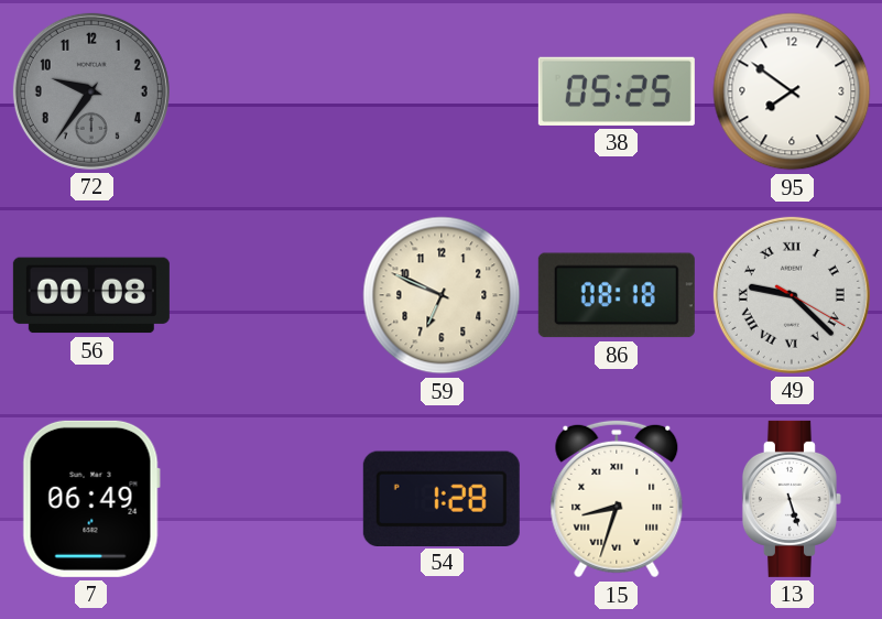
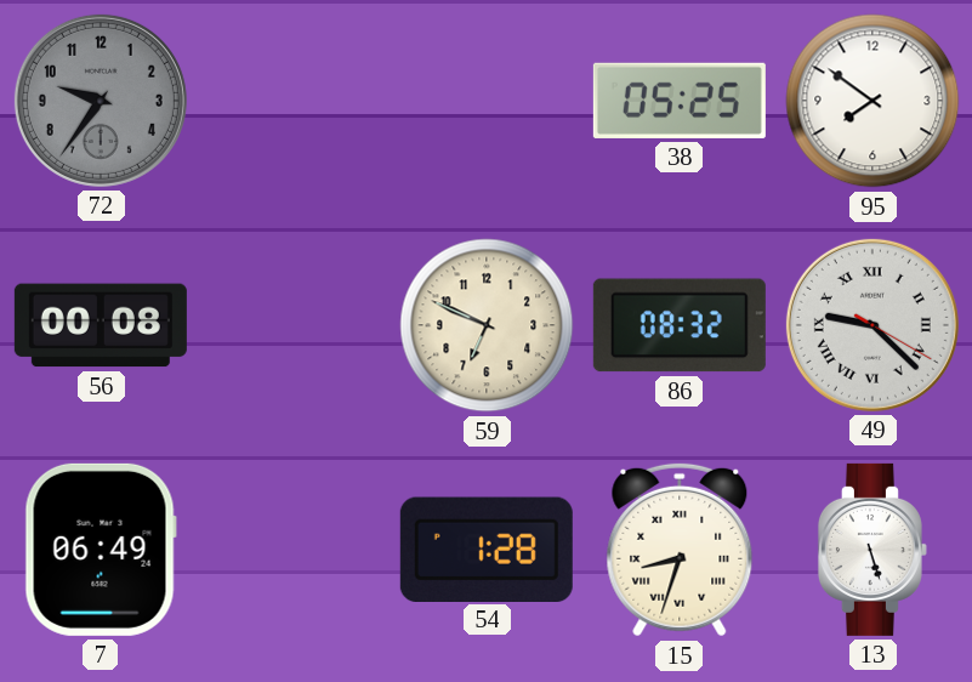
86: 08:18 -> 08:32
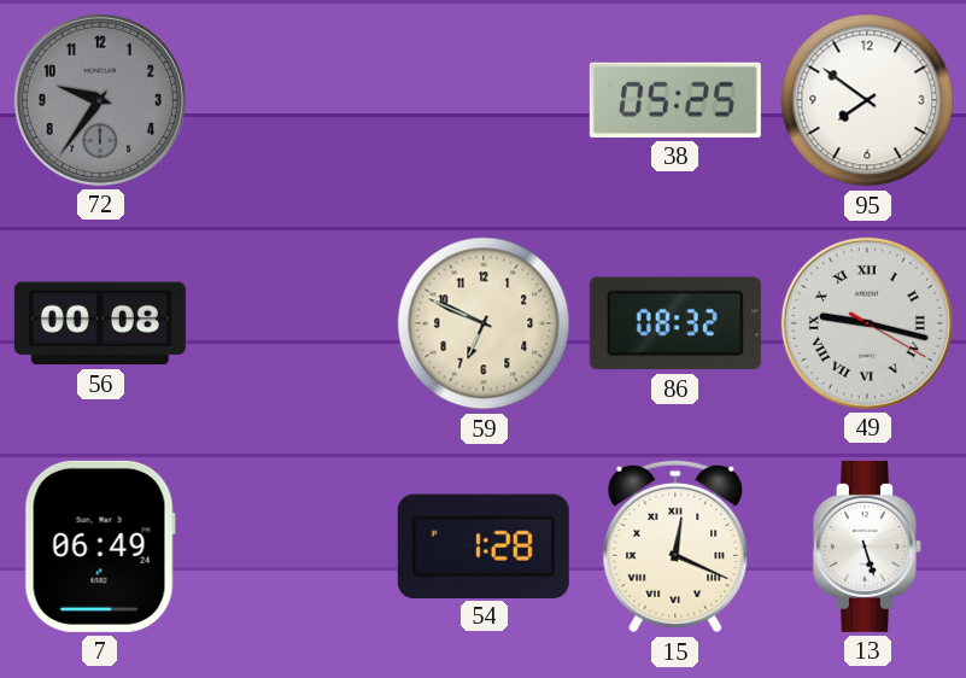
49: 9:22 -> 9:17
15: 8:33 -> 12:19
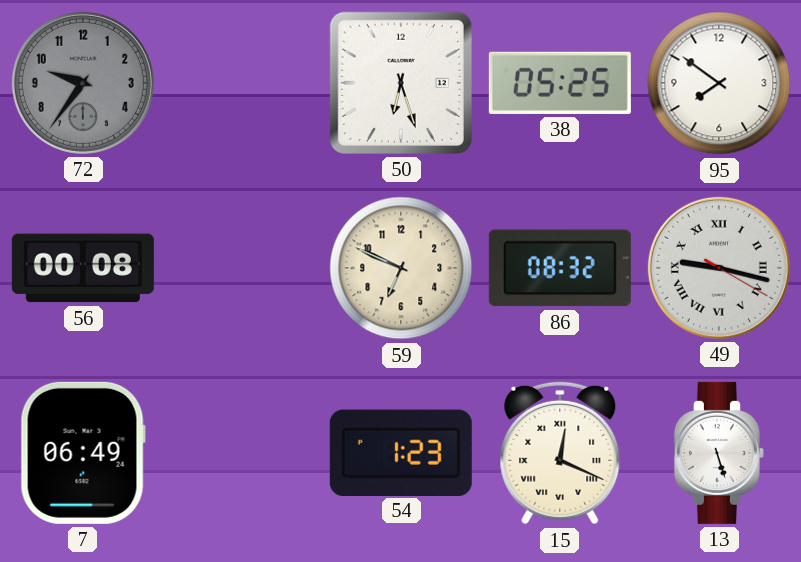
50: none -> 6:27
54: 1:28 -> 1:23
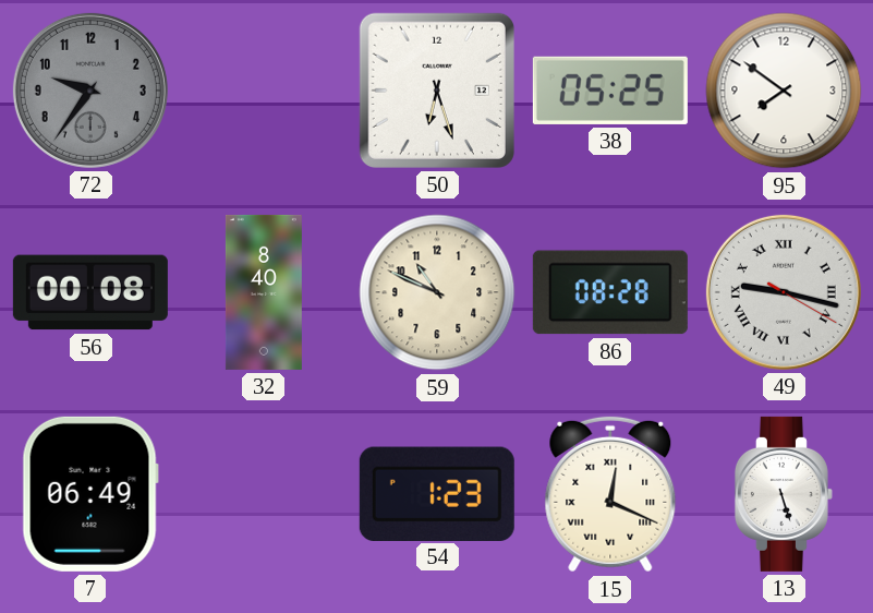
32: none -> 8:40
59: 6:49 -> 10:49
86: 08:32 -> 08:28
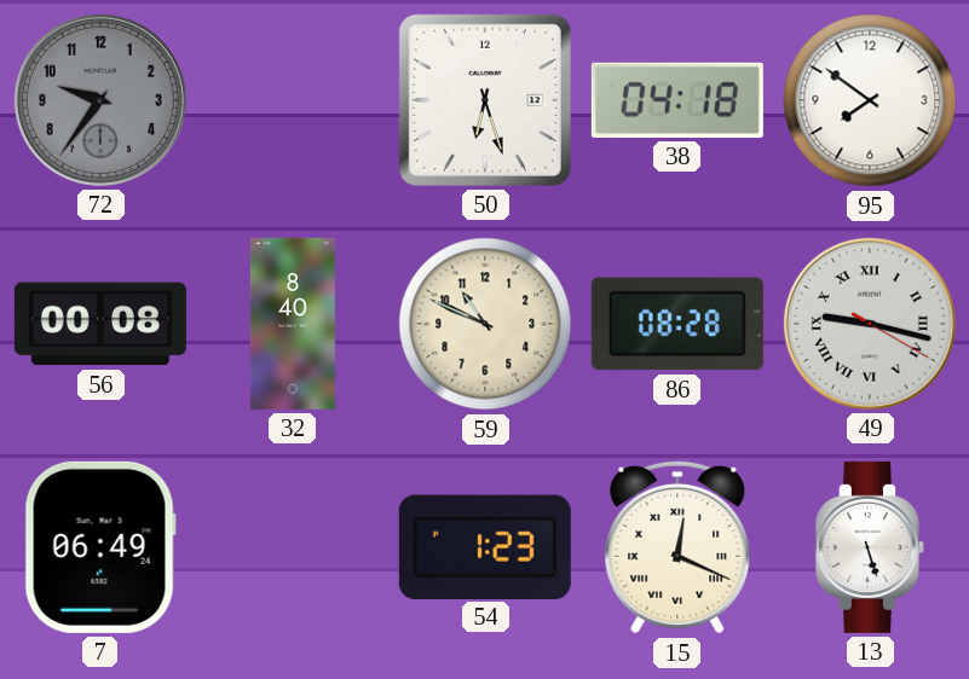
38: 05:25 -> 04:18
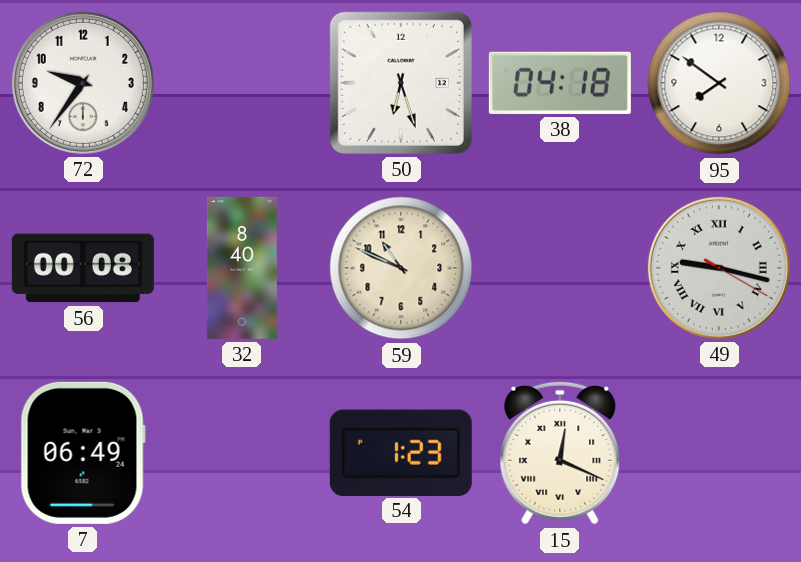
72 dial: grey -> white
86: 08:28 -> none
13: 5:27 -> none
